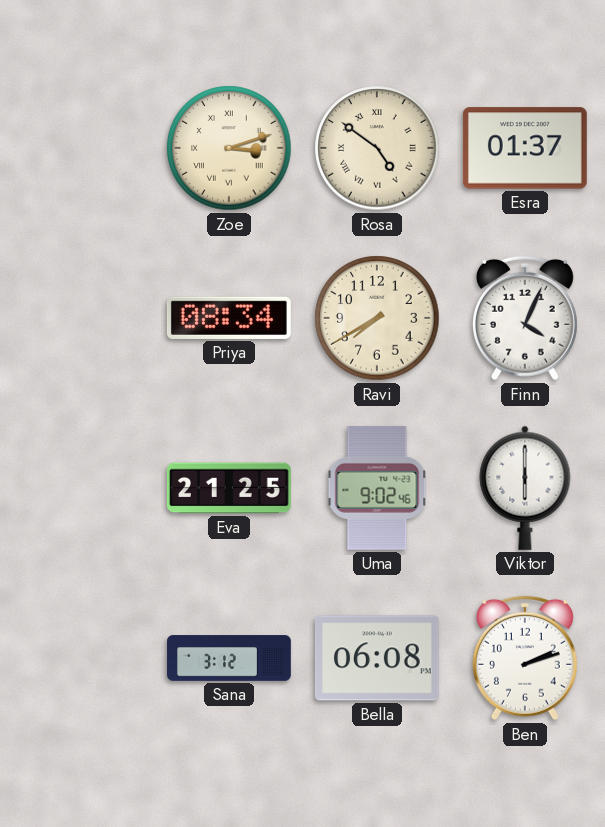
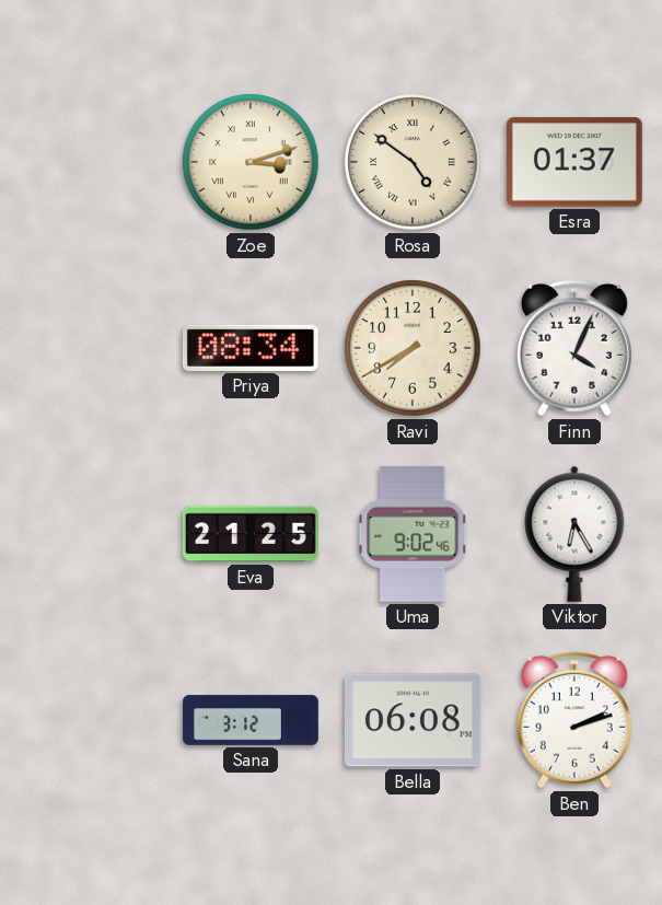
Viktor: 6:00 -> 6:25
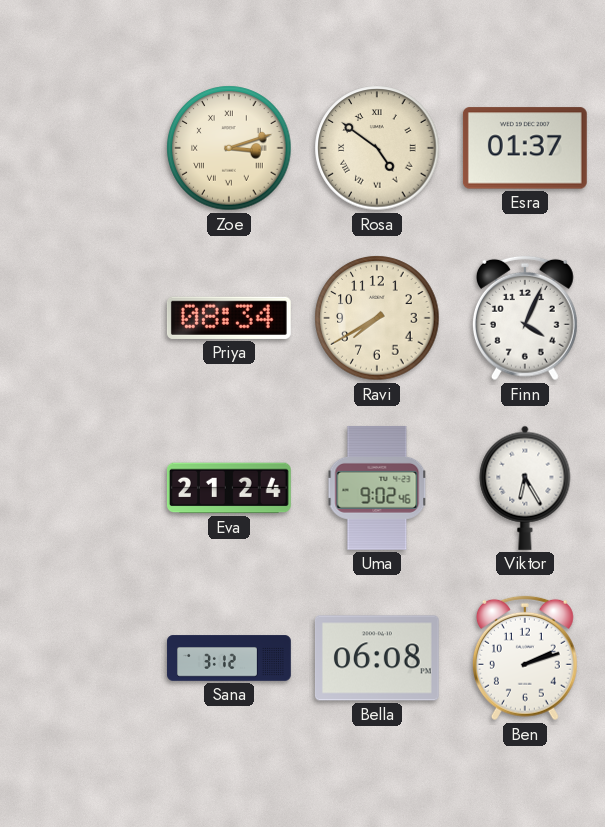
Eva: 21:25 -> 21:24
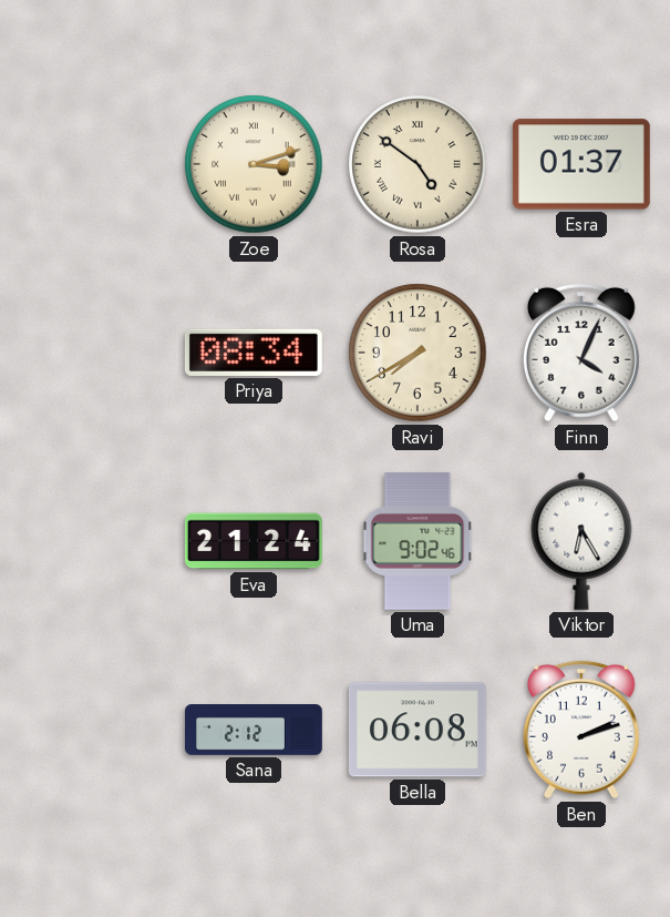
Sana: 3:12 -> 2:12
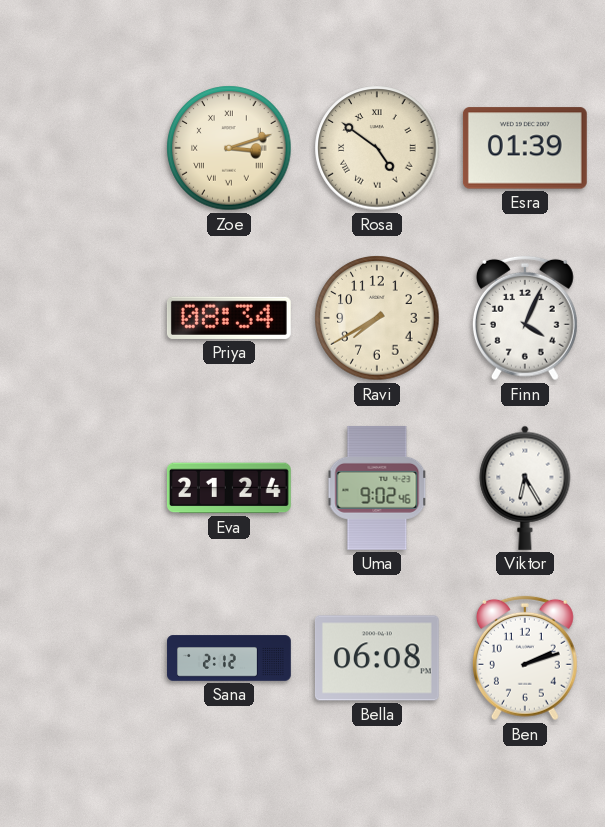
Esra: 01:37 -> 01:39
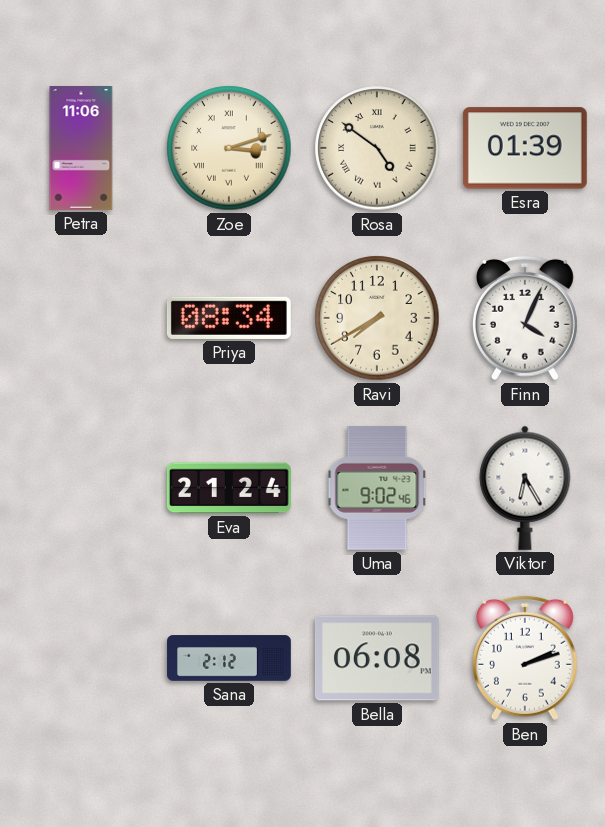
Petra: none -> 11:06
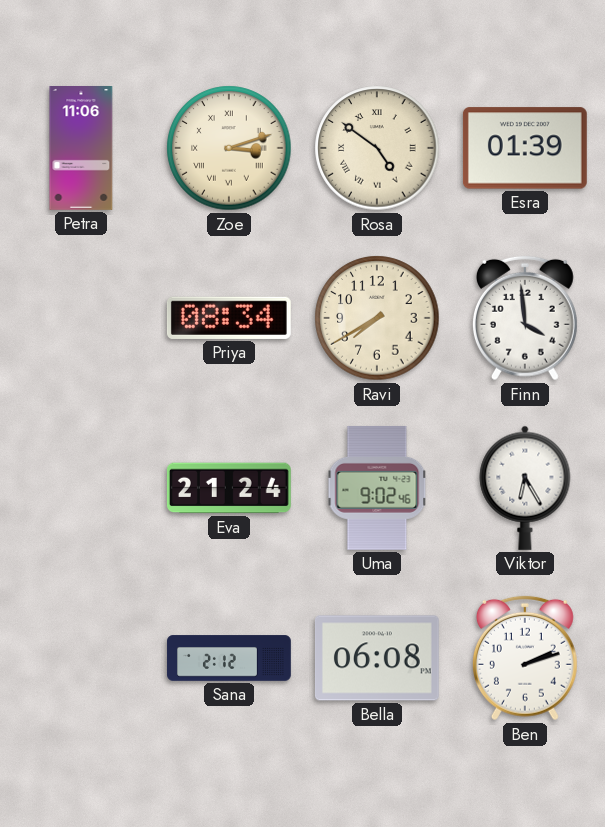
Finn: 4:04 -> 3:59
